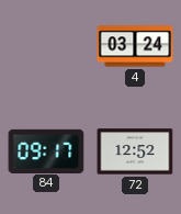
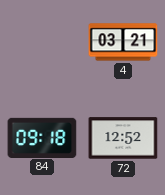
4: 03:24 -> 03:21
84: 09:17 -> 09:18
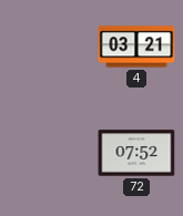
84: 09:18 -> none
72: 12:52 -> 07:52
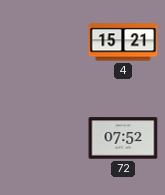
4: 03:21 -> 15:21
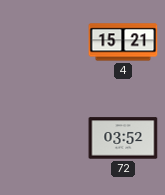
72: 07:52 -> 03:52
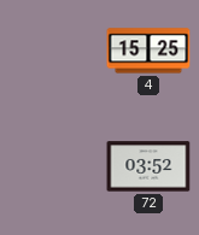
4: 15:21 -> 15:25
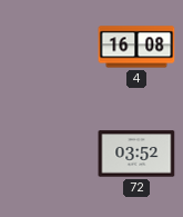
4: 15:25 -> 16:08
